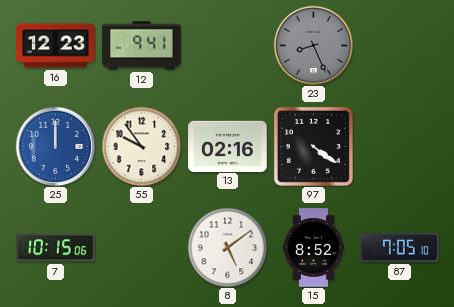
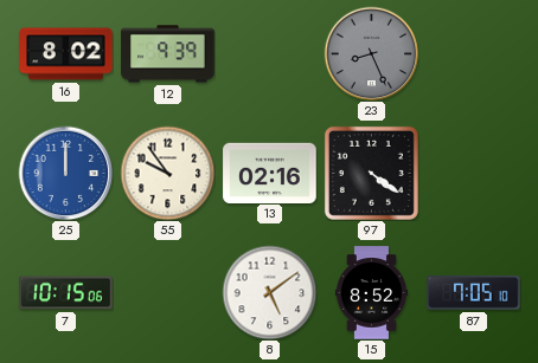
16: 12:23 -> 8:02
12: 9:41 -> 9:39
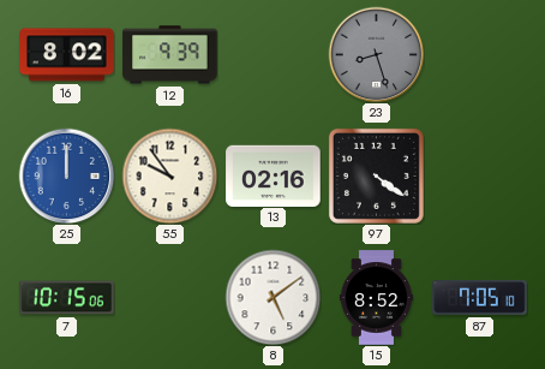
23: 8:26 -> 8:27
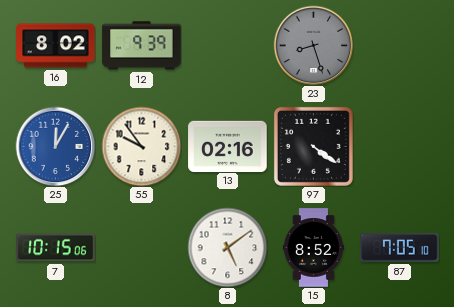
25: 12:00 -> 12:05
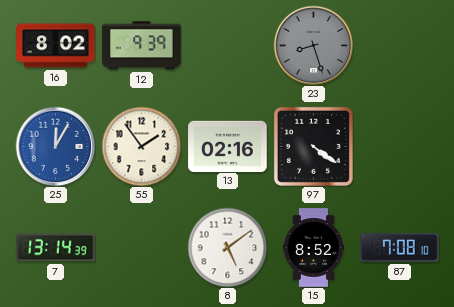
55: 9:54 -> 1:54
7: 10:15 -> 13:14
87: 7:05 -> 7:08
